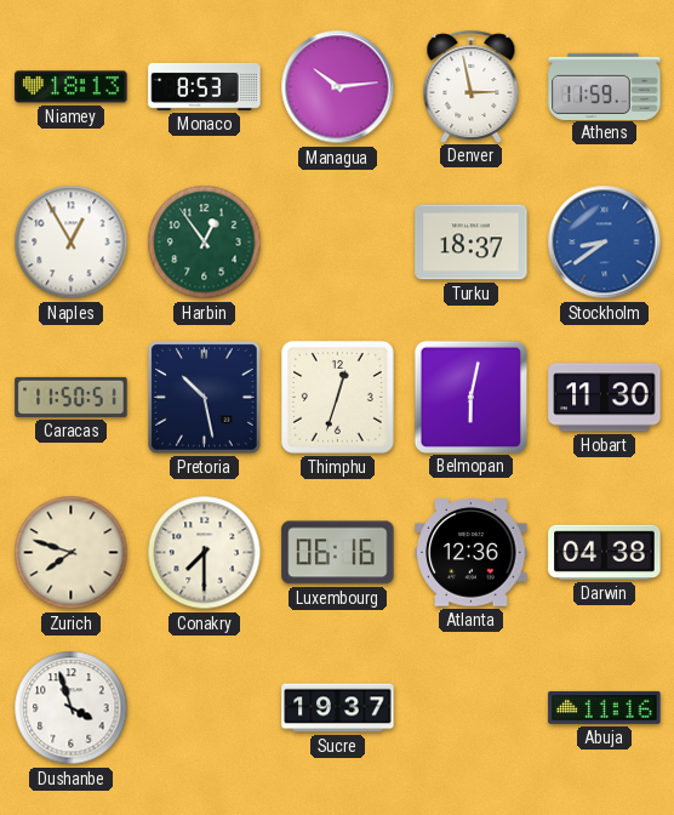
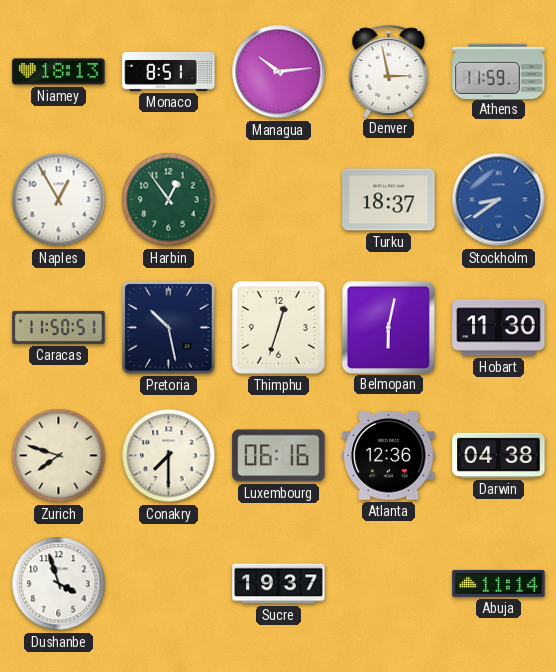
Monaco: 8:53 -> 8:51
Abuja: 11:16 -> 11:14
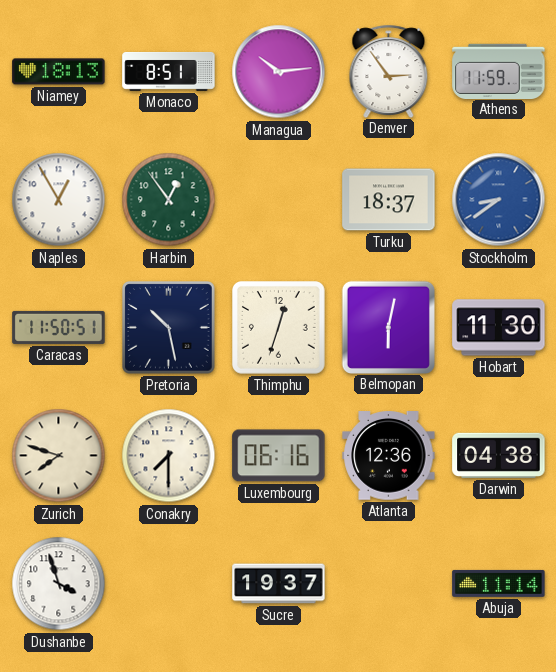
Denver: 2:58 -> 2:54
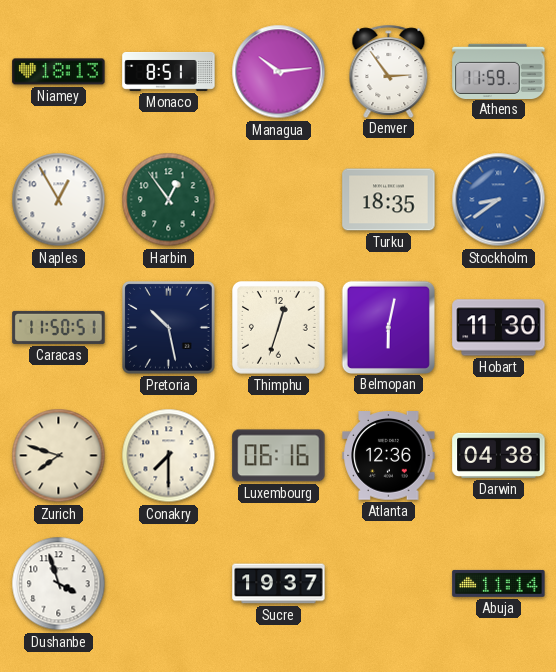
Turku: 18:37 -> 18:35
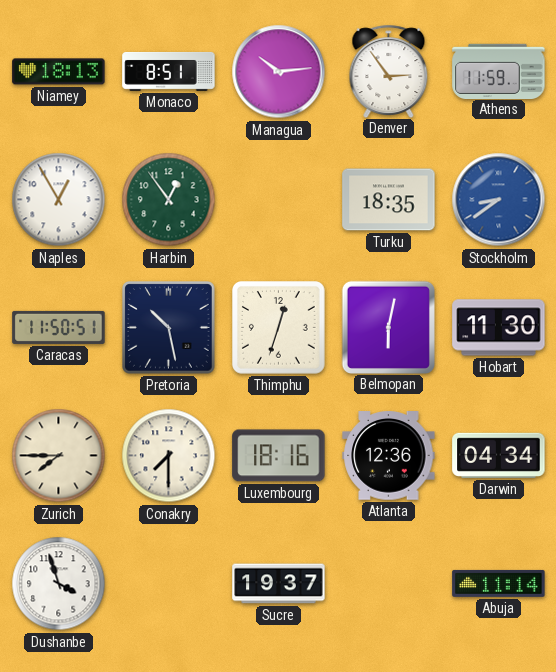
Zurich: 7:48 -> 7:45
Luxembourg: 06:16 -> 18:16
Darwin: 04:38 -> 04:34
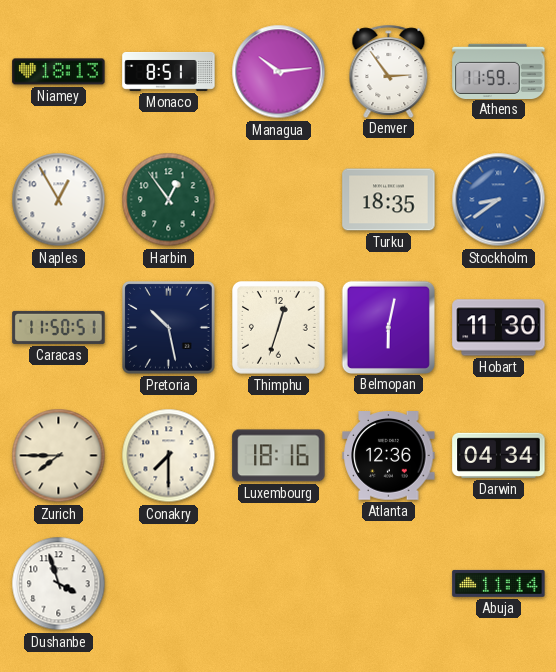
Sucre: 19:37 -> none
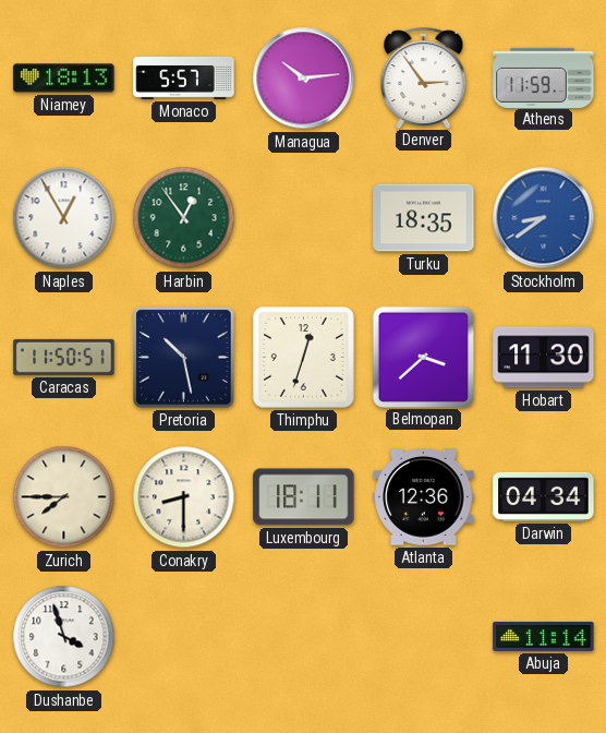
Monaco: 8:51 -> 5:57
Belmopan: 6:02 -> 3:38
Conakry: 7:30 -> 8:30
Luxembourg: 18:16 -> 18:11
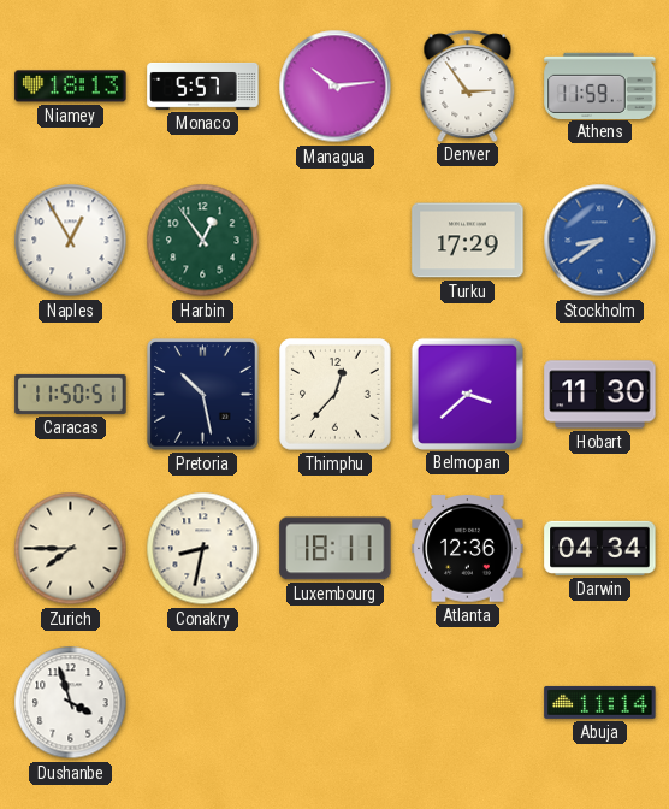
Turku: 18:35 -> 17:29
Thimphu: 12:33 -> 12:37
Conakry: 8:30 -> 8:32
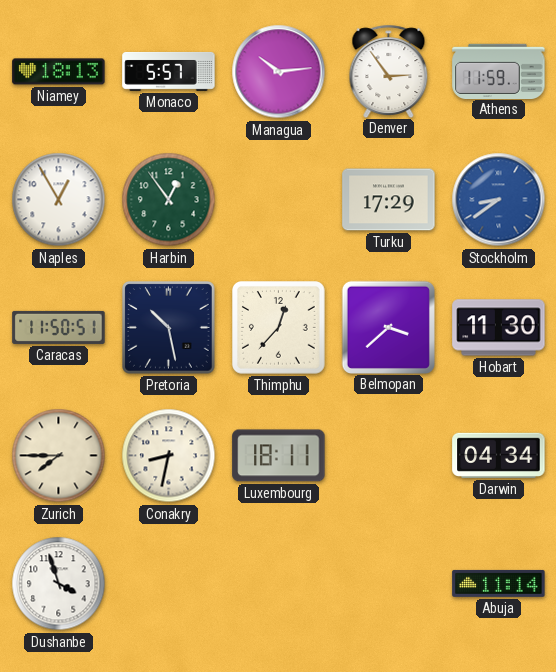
Atlanta: 12:36 -> none
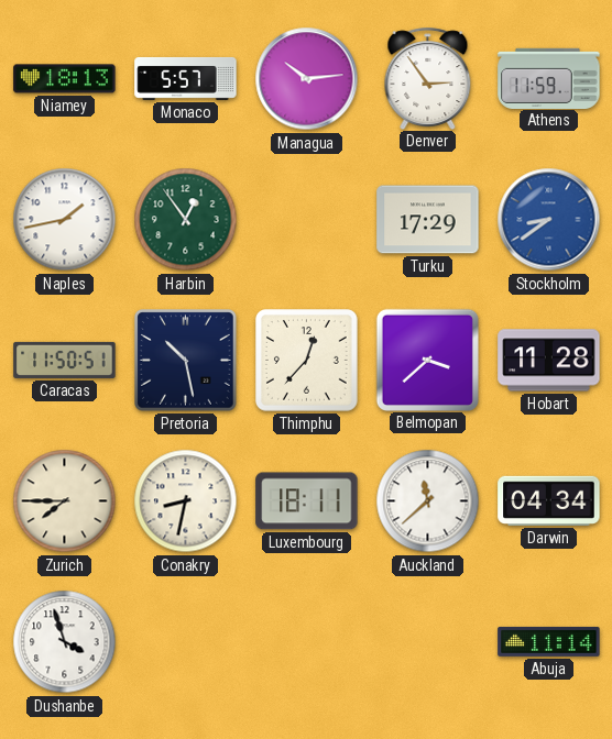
Naples: 12:55 -> 1:43
Hobart: 11:30 -> 11:28
Auckland: none -> 11:38
